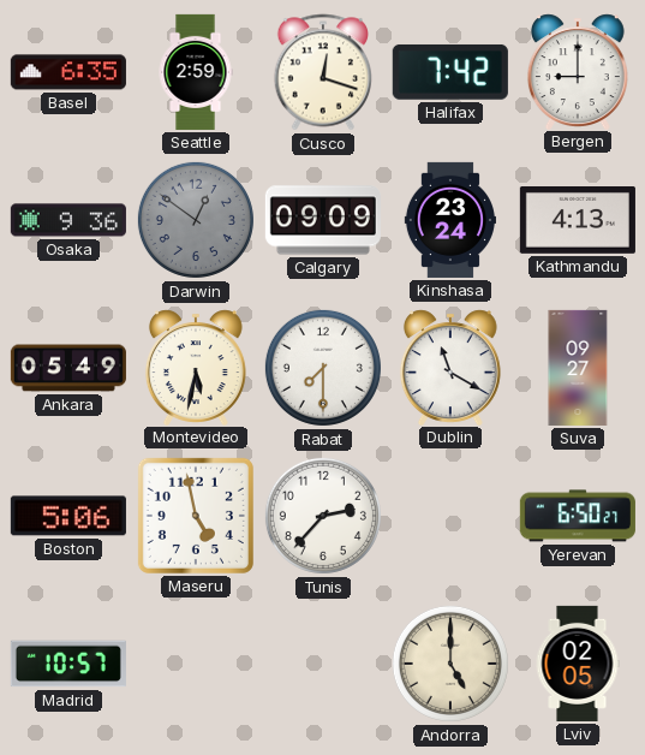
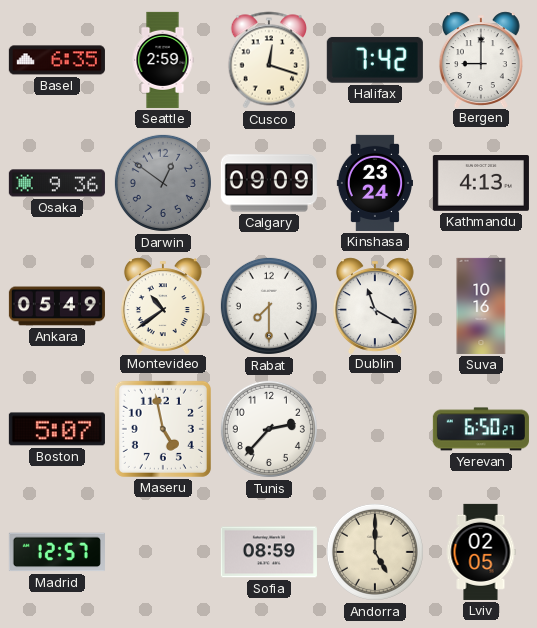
Montevideo: 5:32 -> 10:39
Suva: 09:27 -> 10:16
Boston: 5:06 -> 5:07
Madrid: 10:57 -> 12:57
Sofia: none -> 08:59
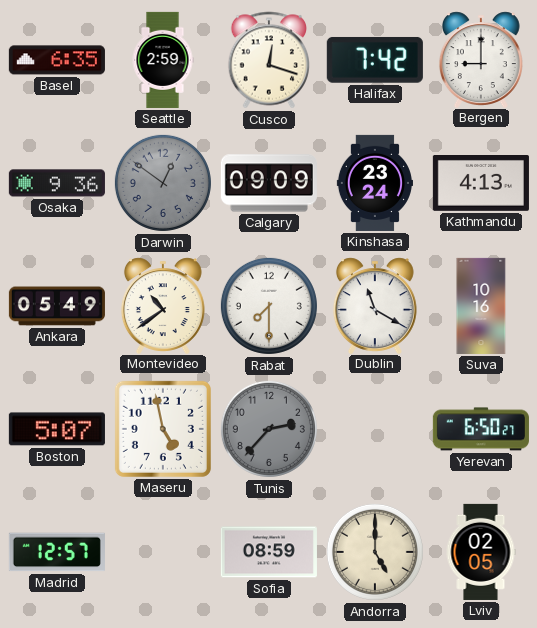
Tunis dial: white -> grey
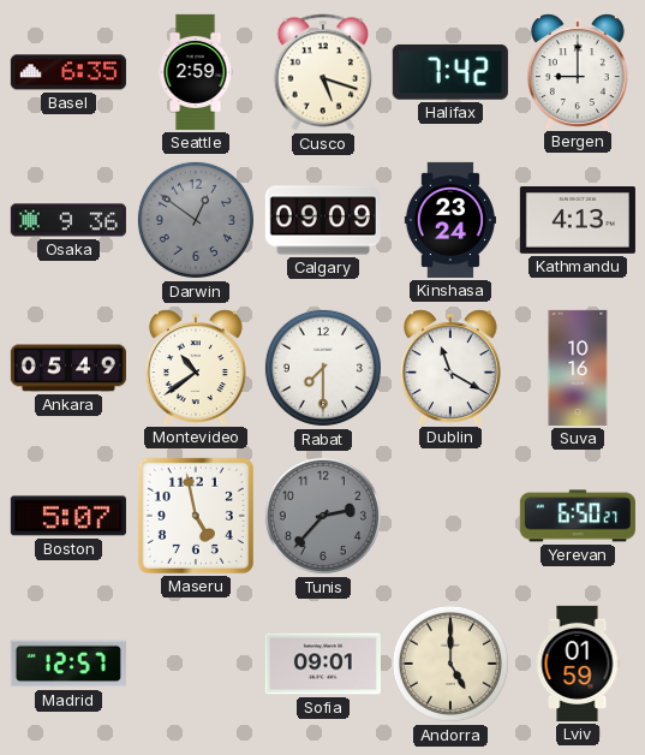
Cusco: 12:18 -> 5:18
Sofia: 08:59 -> 09:01
Lviv: 02:05 -> 01:59
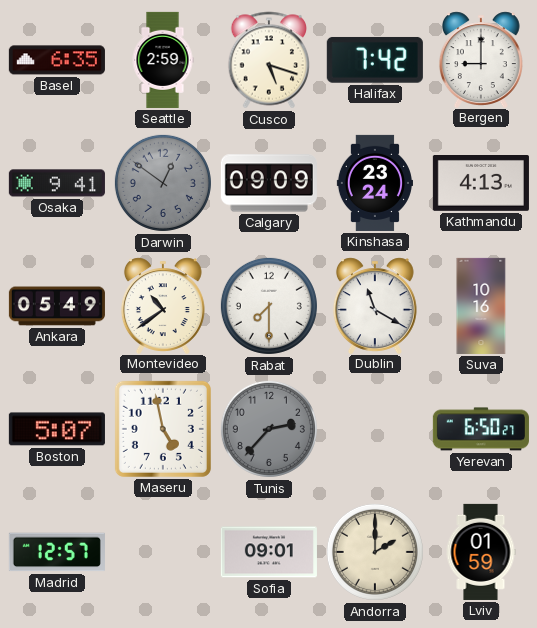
Osaka: 9:36 -> 9:41
Andorra: 5:00 -> 2:00
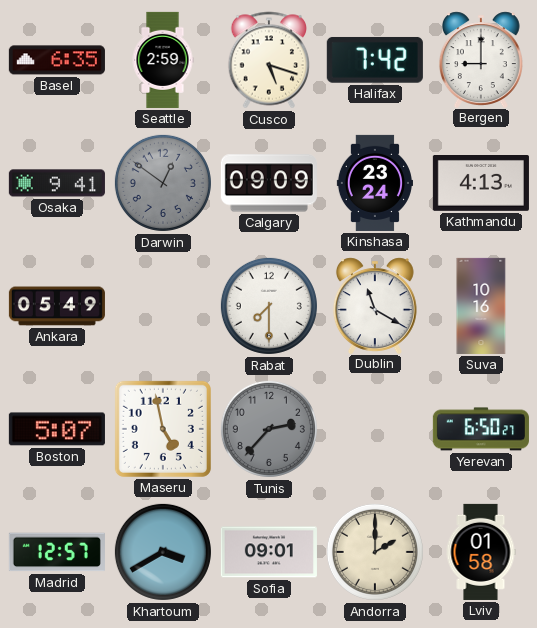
Montevideo: 10:39 -> none
Khartoum: none -> 3:40
Lviv: 01:59 -> 01:58
